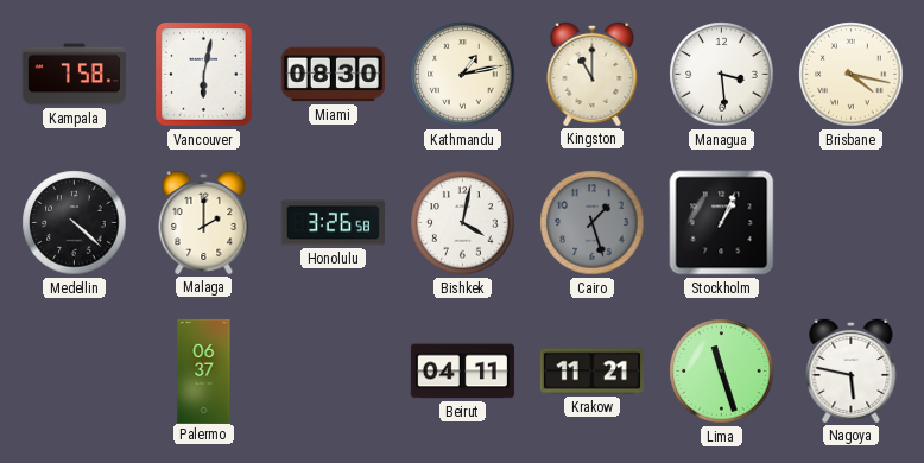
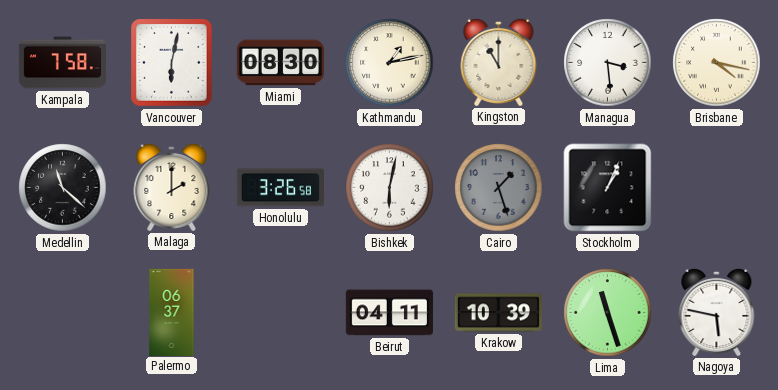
Medellin: 4:22 -> 11:22
Bishkek: 4:02 -> 6:02
Krakow: 11:21 -> 10:39
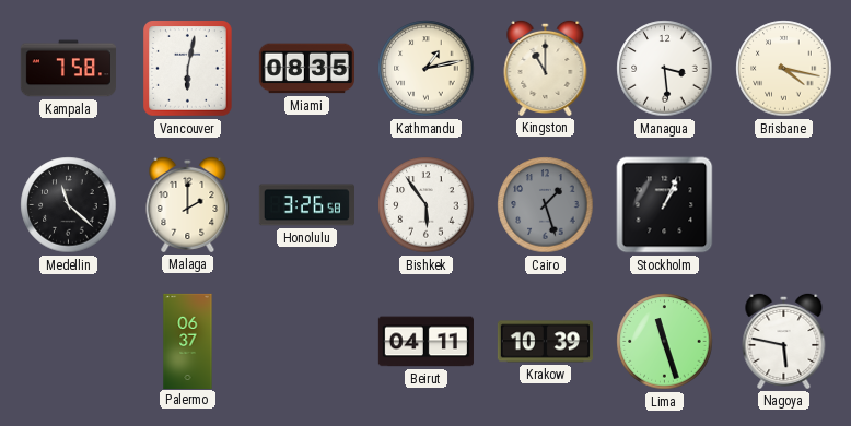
Miami: 08:30 -> 08:35
Bishkek: 6:02 -> 5:54
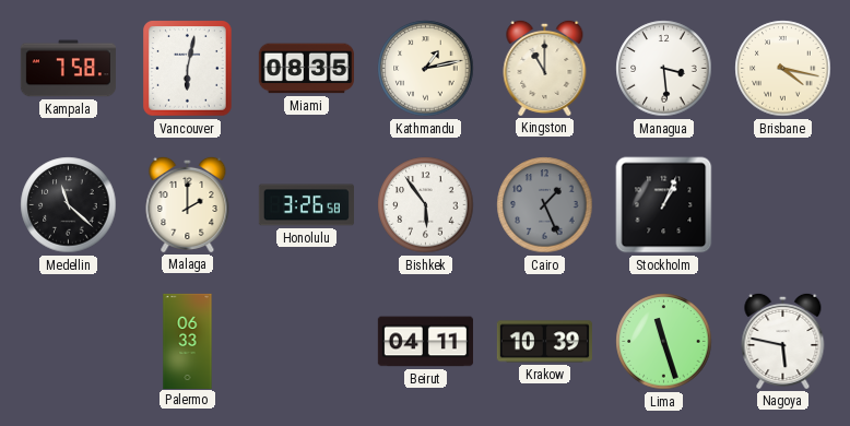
Cairo: 1:27 -> 1:26
Palermo: 06:37 -> 06:33
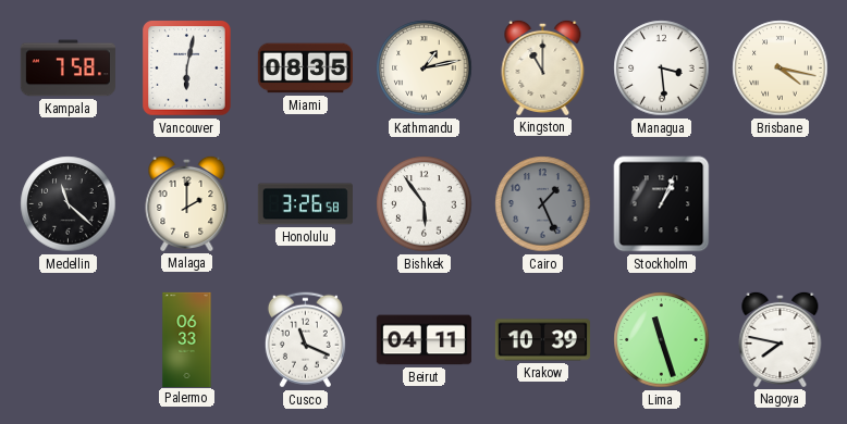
Cusco: none -> 11:19
Nagoya: 5:47 -> 7:47
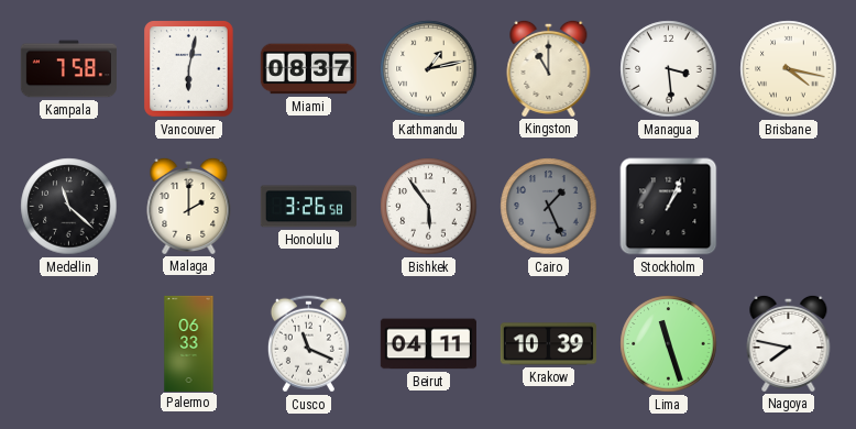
Miami: 08:35 -> 08:37
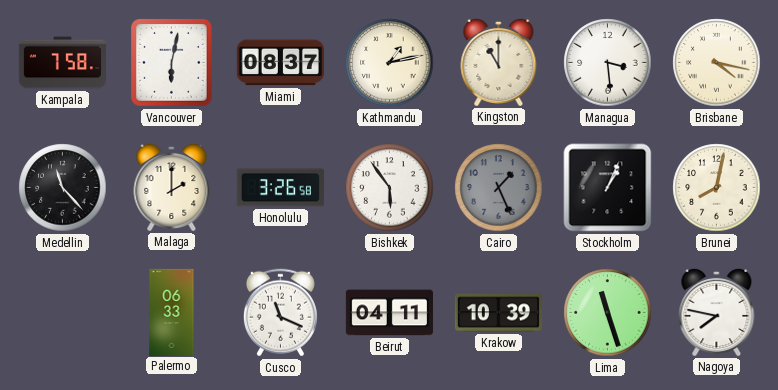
Medellin: 11:22 -> 11:23
Brunei: none -> 8:02
